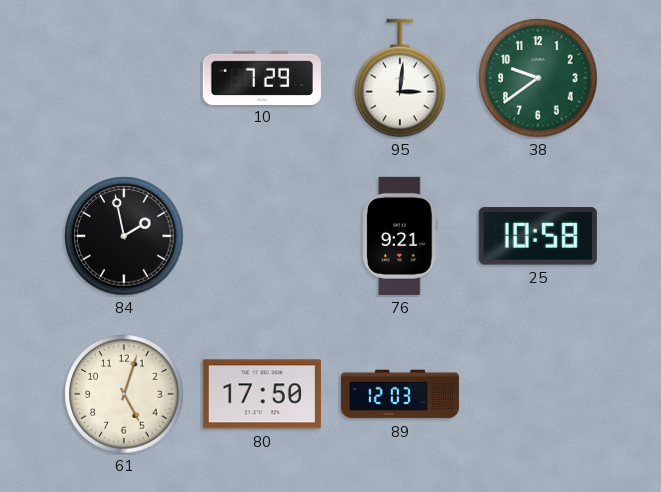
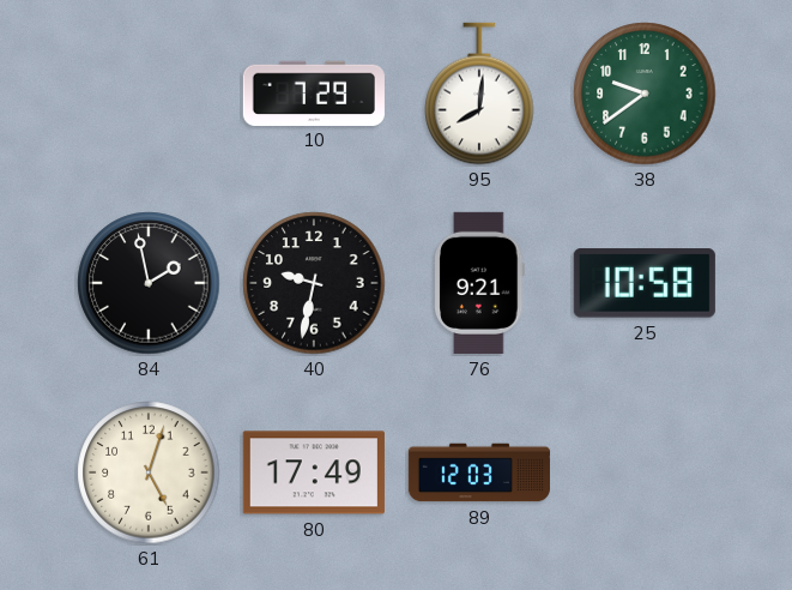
95: 3:01 -> 8:01
40: none -> 9:32
80: 17:50 -> 17:49
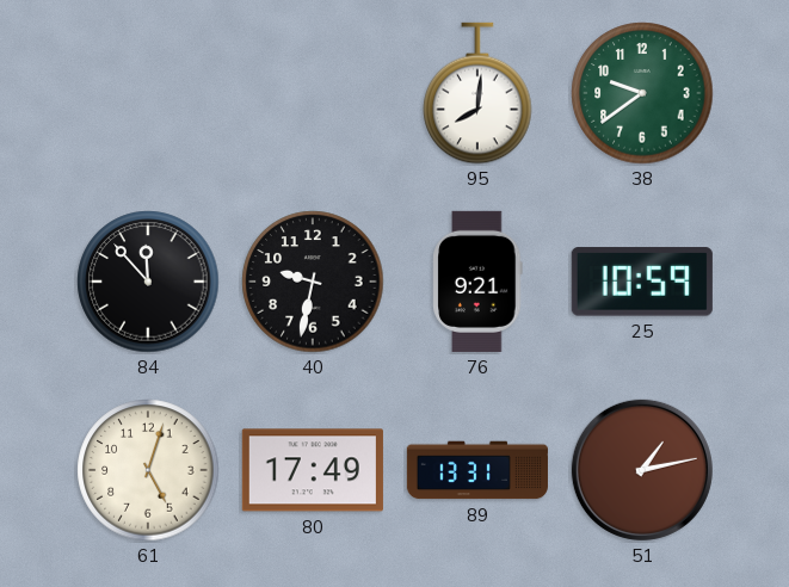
10: 7:29 -> none
84: 1:58 -> 11:53
25: 10:58 -> 10:59
89: 12:03 -> 13:31
51: none -> 1:13
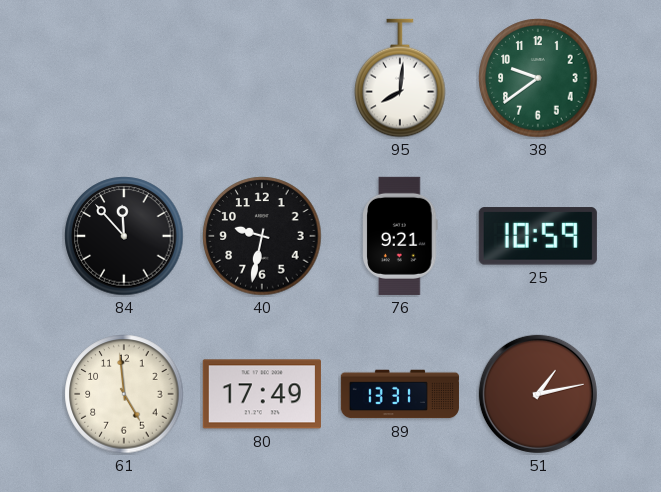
61: 5:03 -> 4:59
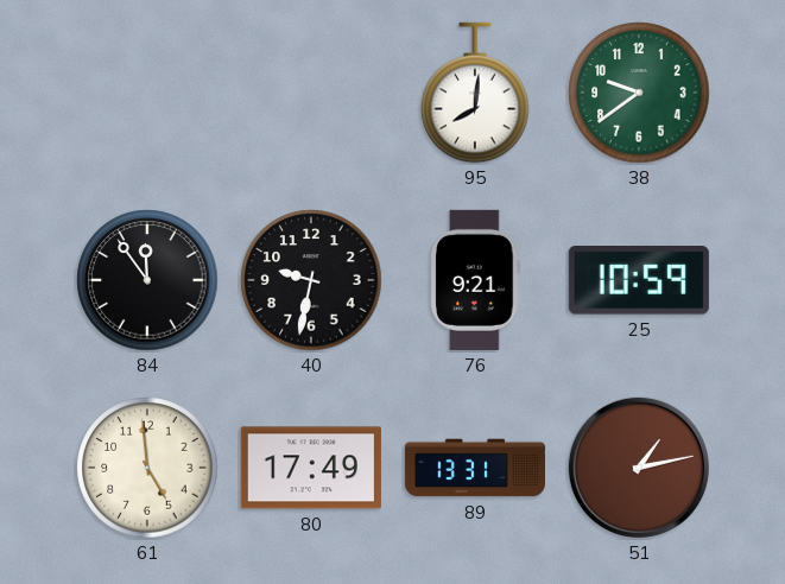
84: 11:53 -> 11:54
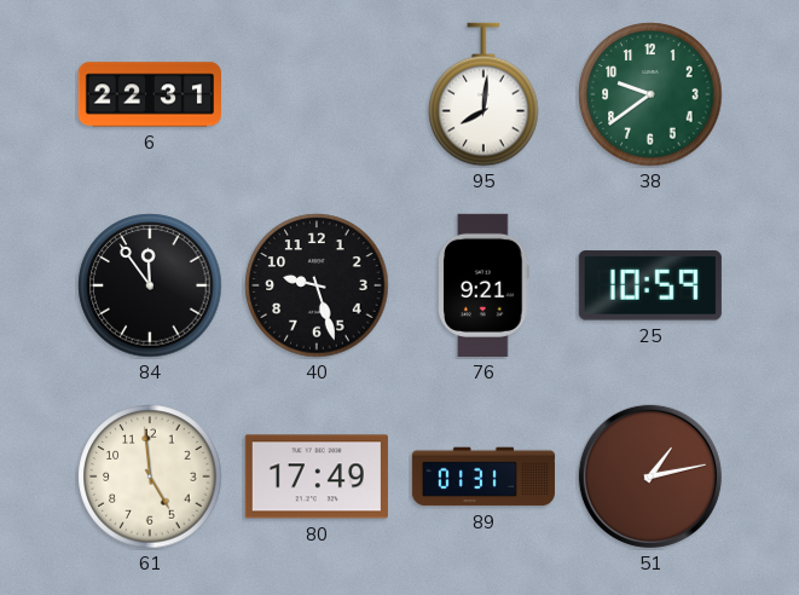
6: none -> 22:31
40: 9:32 -> 9:27
89: 13:31 -> 01:31
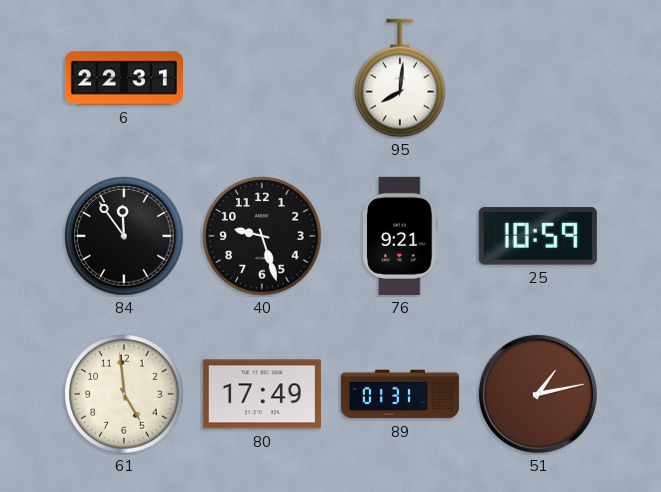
38: 9:39 -> none
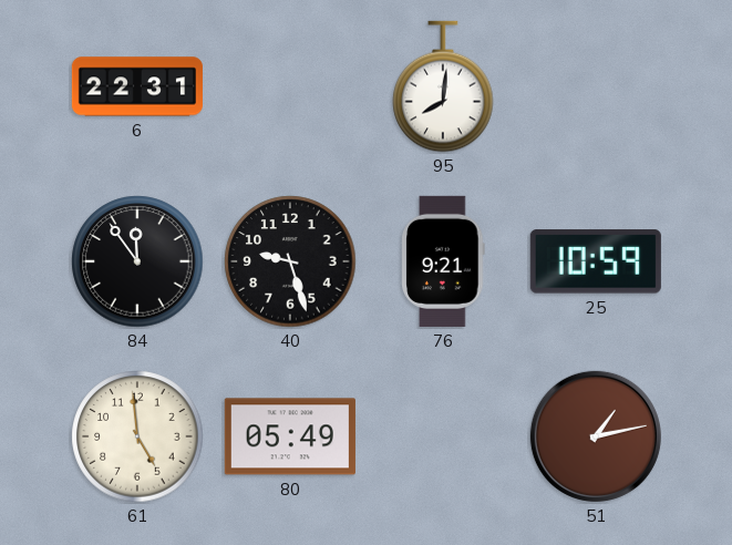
80: 17:49 -> 05:49
89: 01:31 -> none
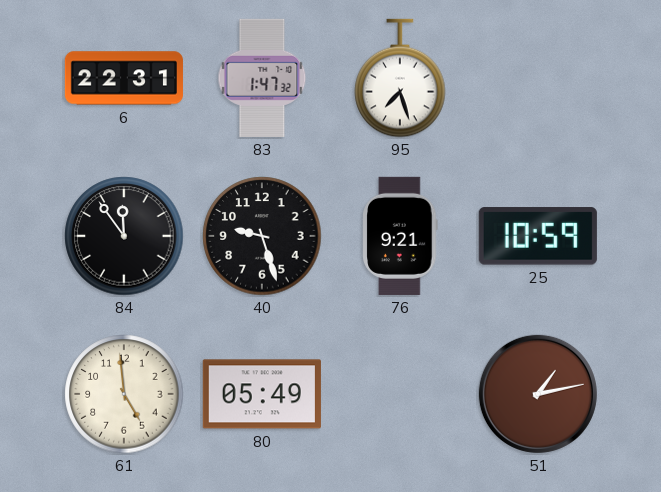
83: none -> 1:47
95: 8:01 -> 7:27
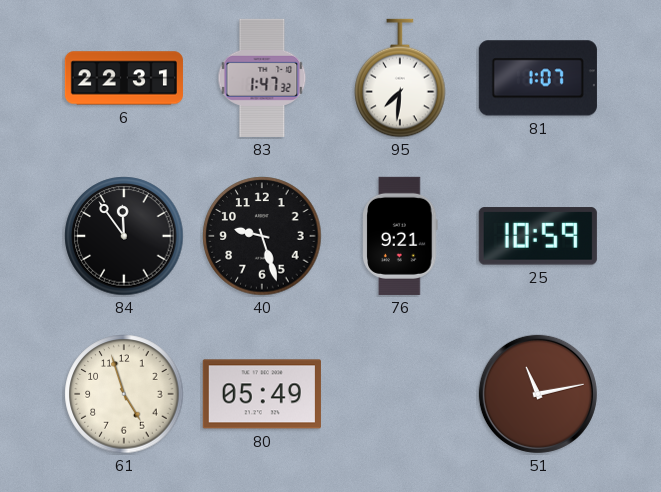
95: 7:27 -> 7:31
81: none -> 1:07
61: 4:59 -> 4:57
51: 1:13 -> 11:13
